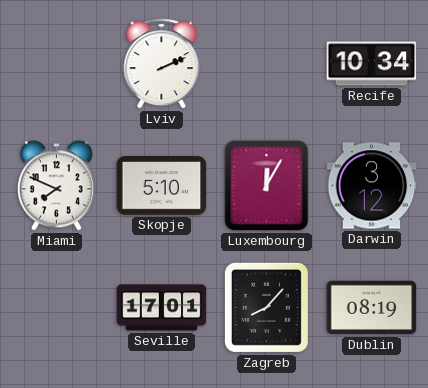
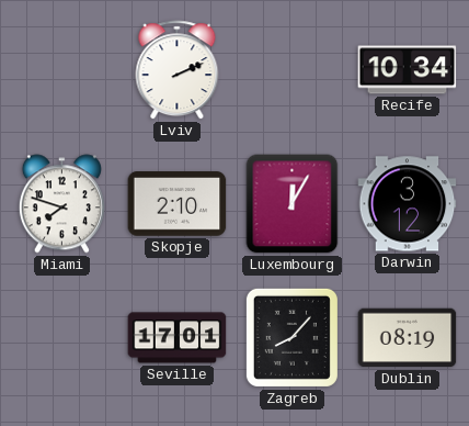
Miami: 7:49 -> 7:48
Skopje: 5:10 -> 2:10
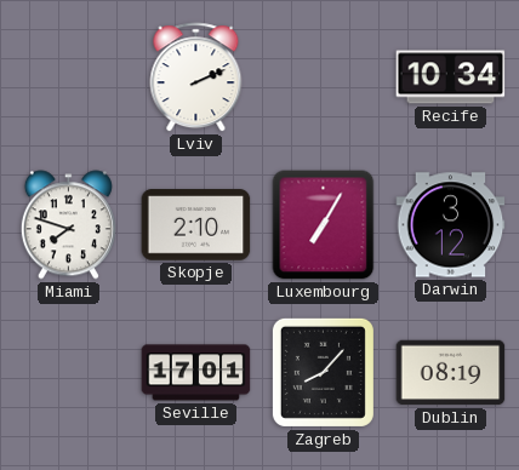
Luxembourg: 12:05 -> 7:05
